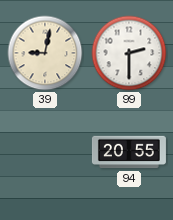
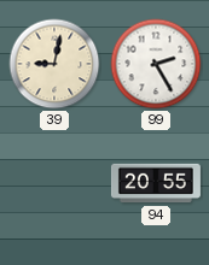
99: 2:30 -> 2:25
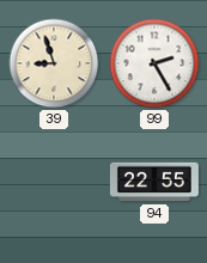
39: 9:02 -> 8:57
94: 20:55 -> 22:55
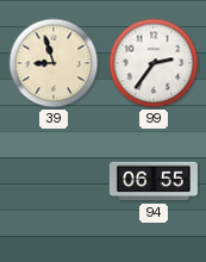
99: 2:25 -> 2:36
94: 22:55 -> 06:55
